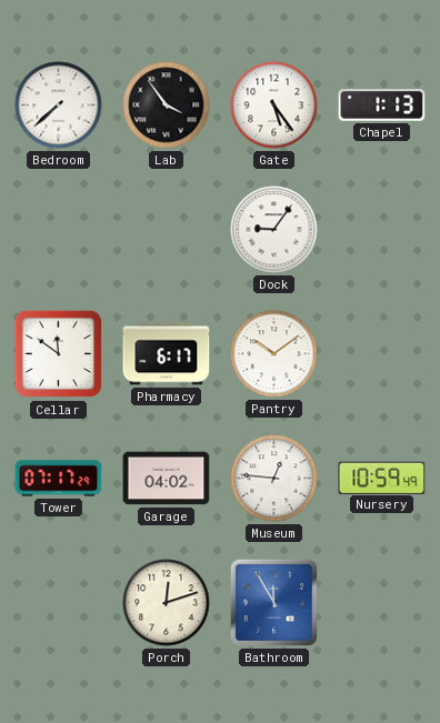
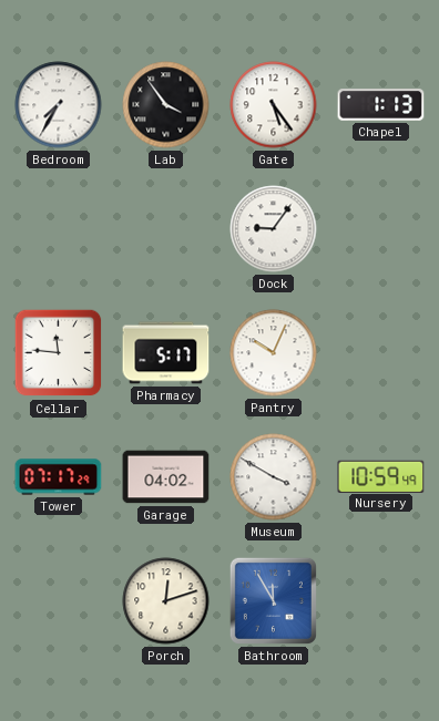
Bedroom: 7:38 -> 7:35
Cellar: 11:51 -> 11:46
Pharmacy: 6:17 -> 5:17
Pantry: 10:09 -> 10:04
Museum: 12:46 -> 3:50
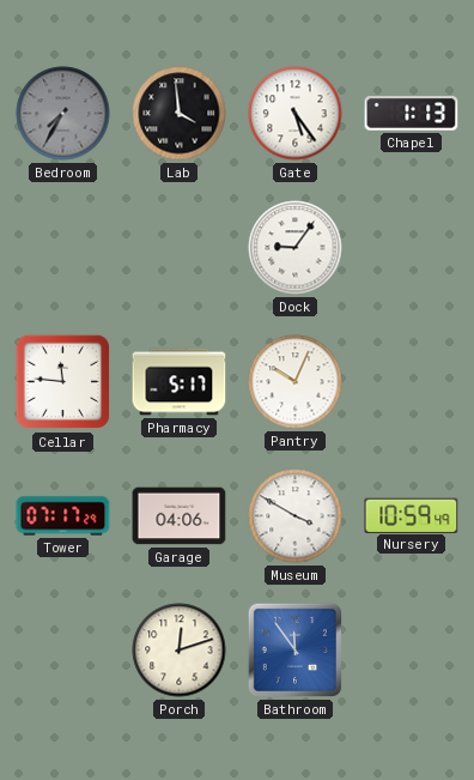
Bedroom dial: white -> grey
Lab: 3:54 -> 3:59
Garage: 04:02 -> 04:06
Bathroom: 11:55 -> 11:54
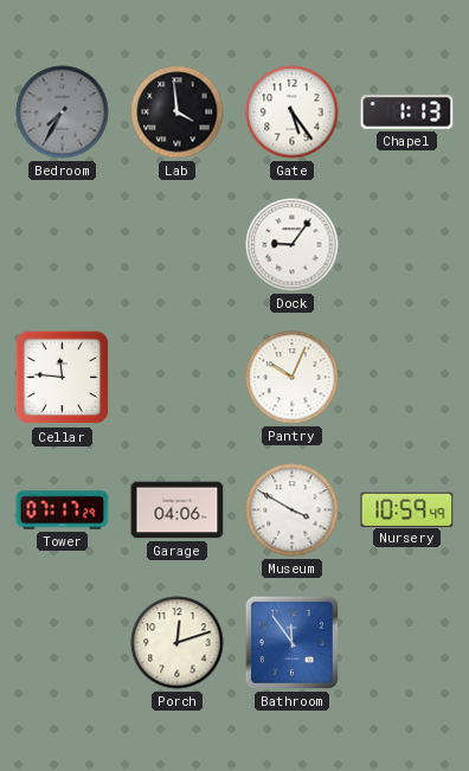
Pharmacy: 5:17 -> none
